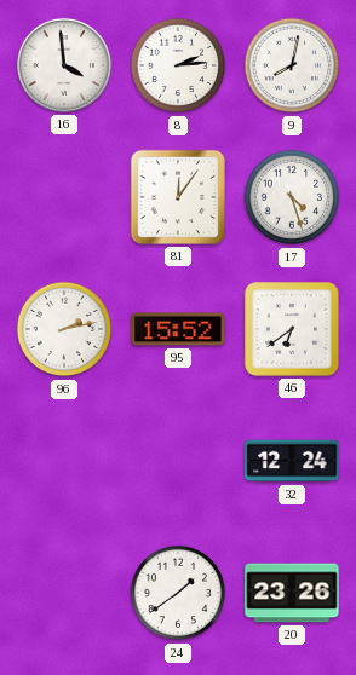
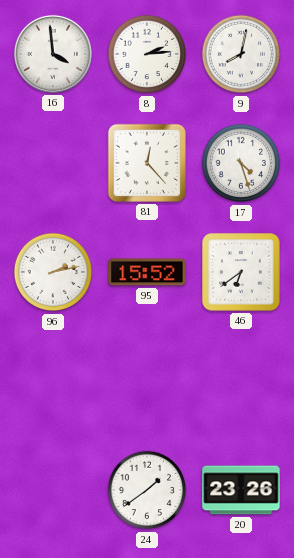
81: 12:06 -> 12:23
32: 12:24 -> none
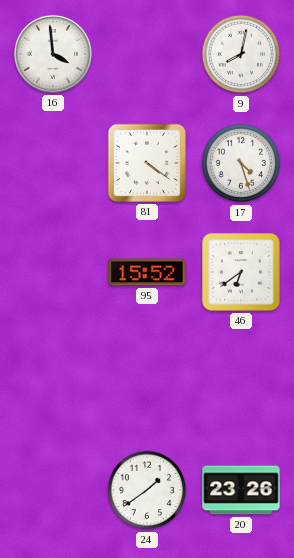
8: 2:14 -> none
81: 12:23 -> 4:21
96: 2:13 -> none
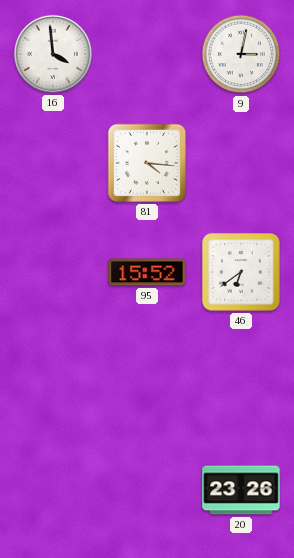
9: 8:02 -> 3:02
81: 4:21 -> 4:16
17: 4:27 -> none
24: 1:39 -> none
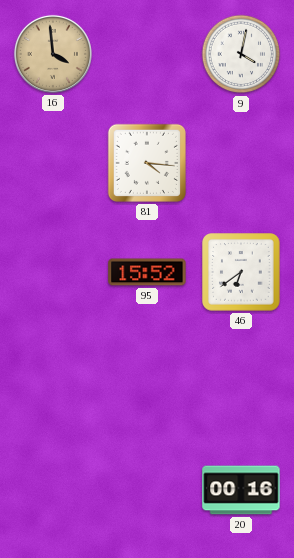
16 dial: white -> champagne
9: 3:02 -> 4:02
20: 23:26 -> 00:16
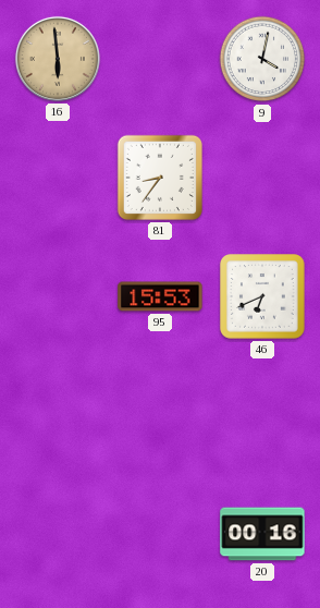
16: 3:59 -> 5:59
81: 4:16 -> 8:36
95: 15:52 -> 15:53
46: 6:39 -> 6:41
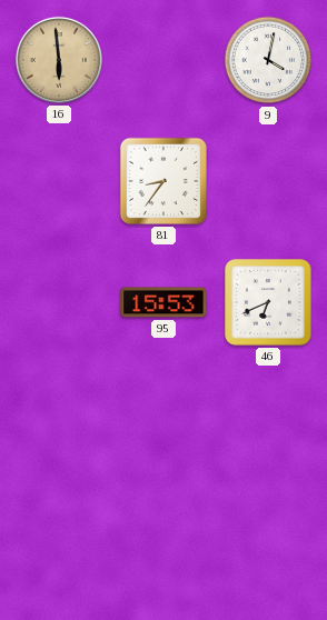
20: 00:16 -> none
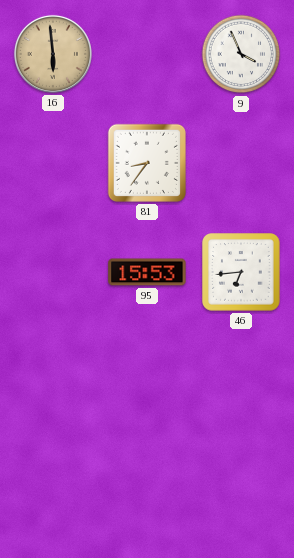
9: 4:02 -> 3:56
46: 6:41 -> 6:44
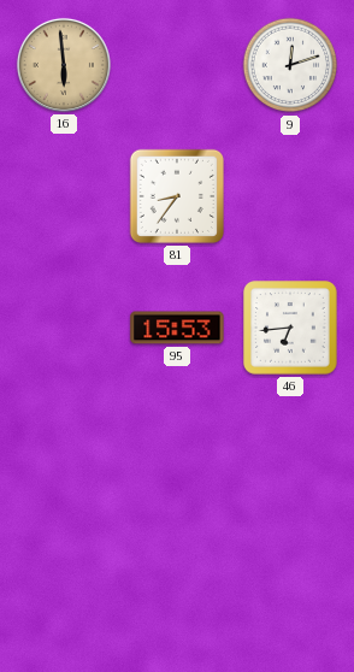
9: 3:56 -> 12:12
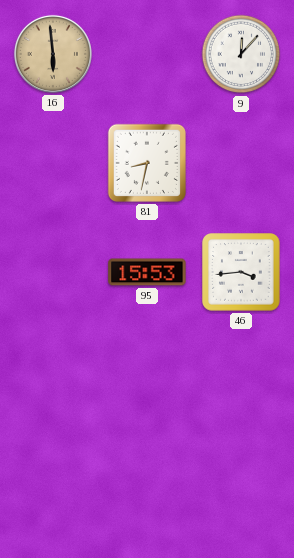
9: 12:12 -> 12:07
81: 8:36 -> 8:32
46: 6:44 -> 3:44
